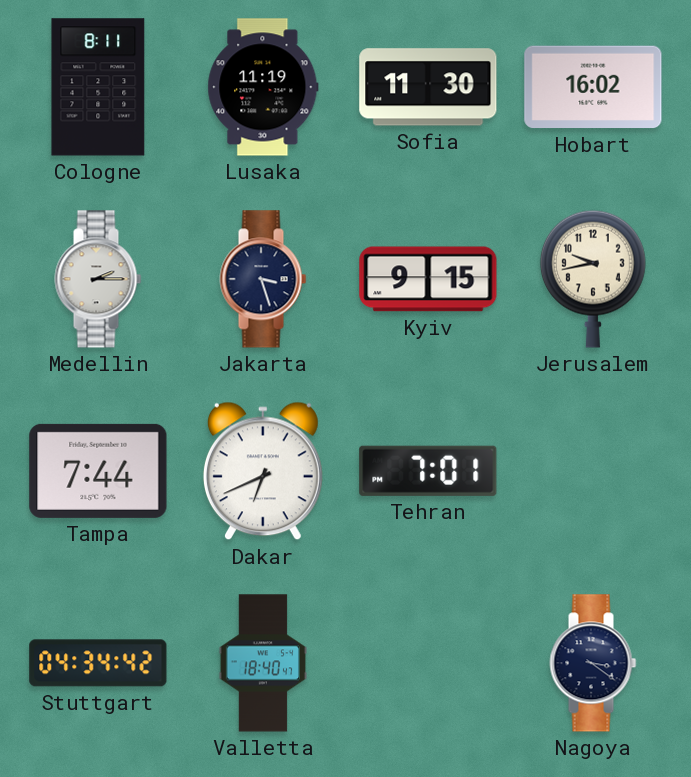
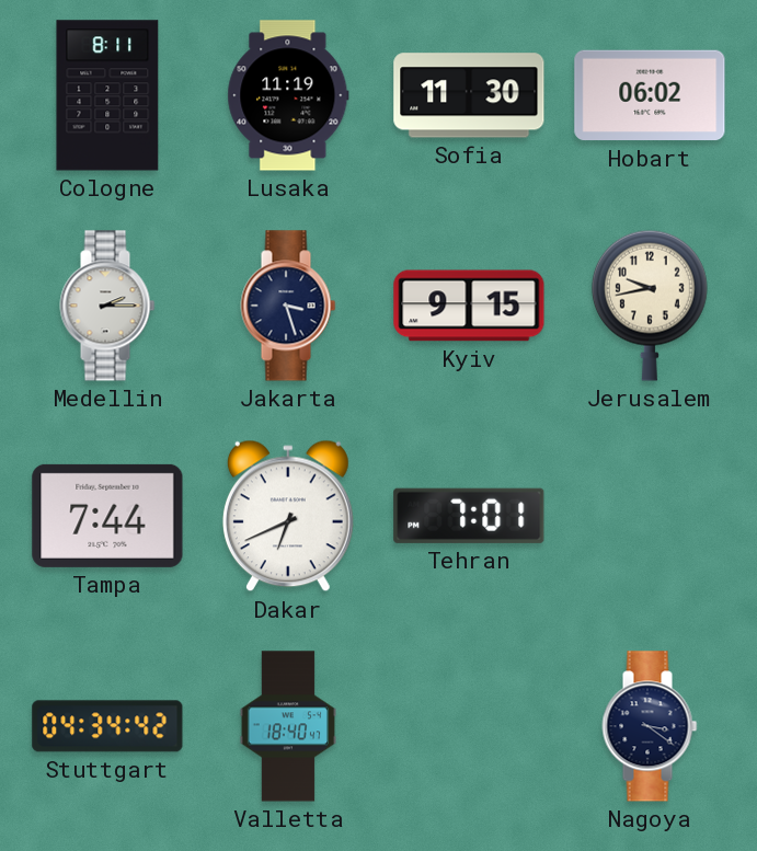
Hobart: 16:02 -> 06:02
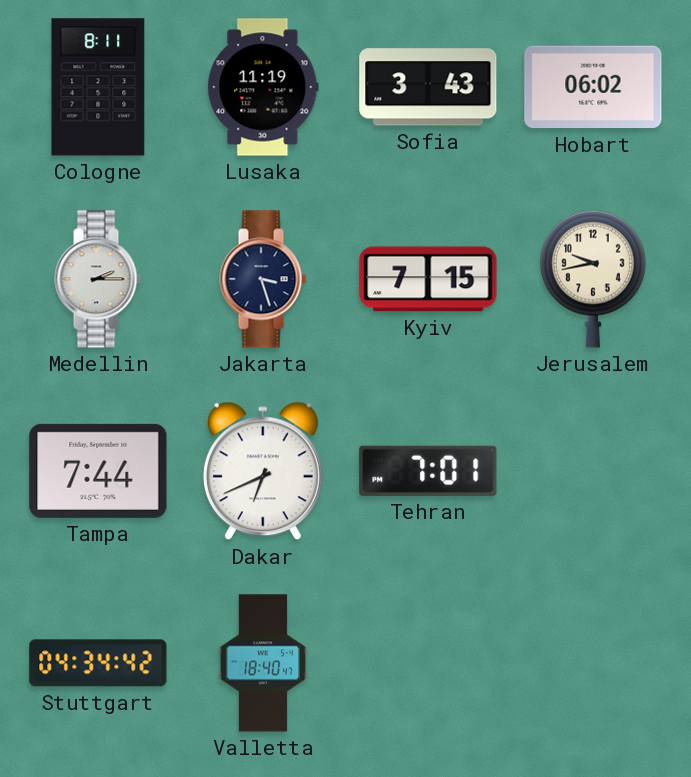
Sofia: 11:30 -> 3:43
Kyiv: 9:15 -> 7:15
Nagoya: 3:21 -> none
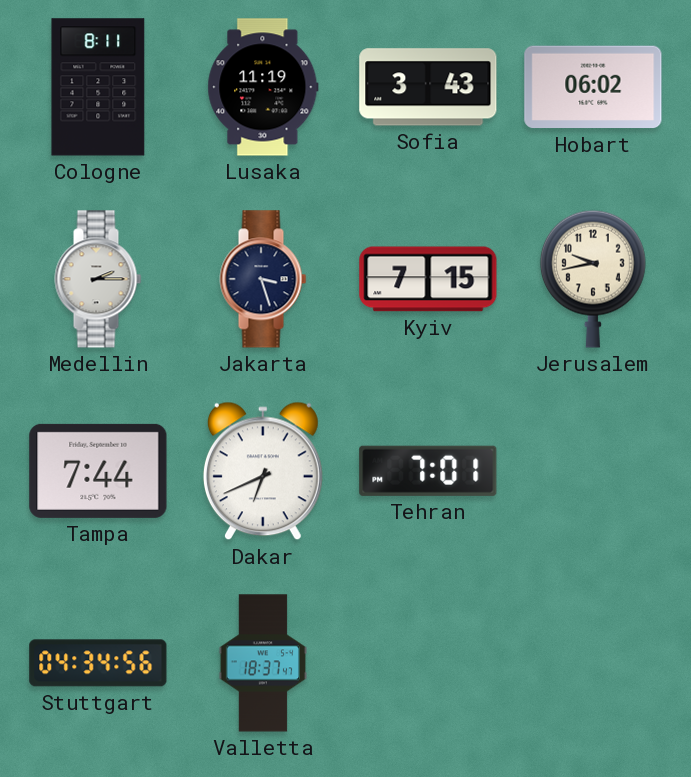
Stuttgart: 04:34:42 -> 04:34:56
Valletta: 18:40 -> 18:37
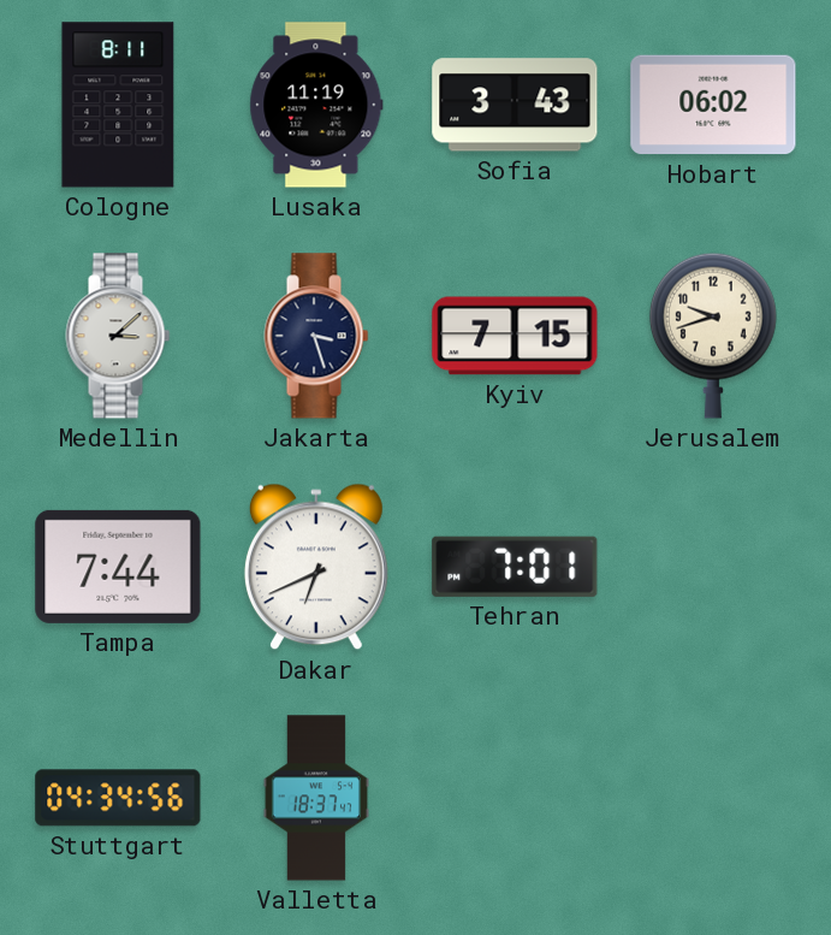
Medellin: 2:15 -> 3:08
Jerusalem: 9:43 -> 9:42
